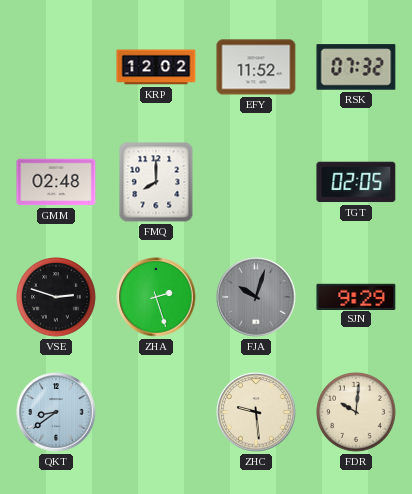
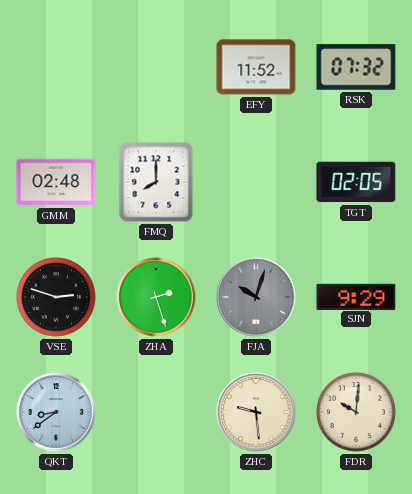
KRP: 12:02 -> none
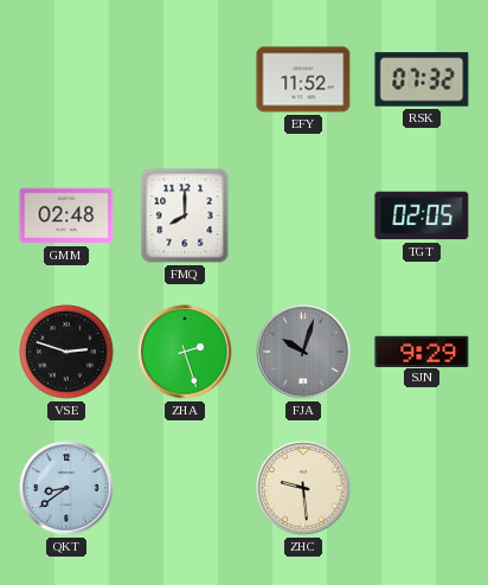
FDR: 10:01 -> none
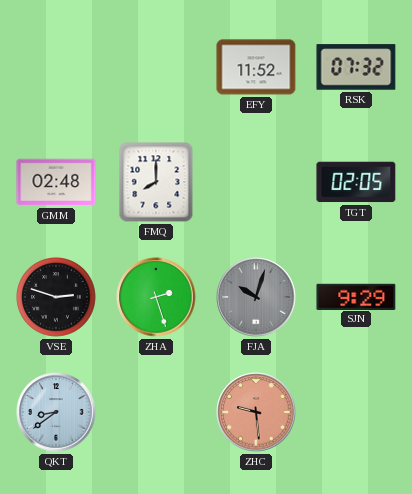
ZHC dial: cream -> salmon
